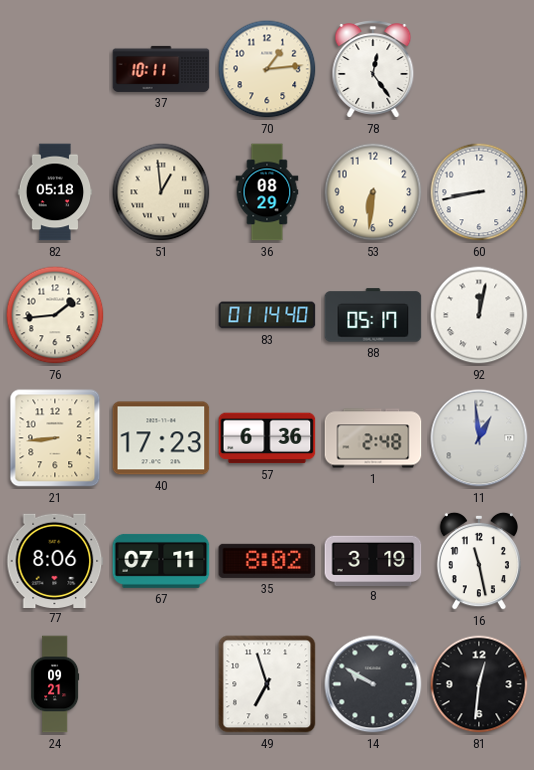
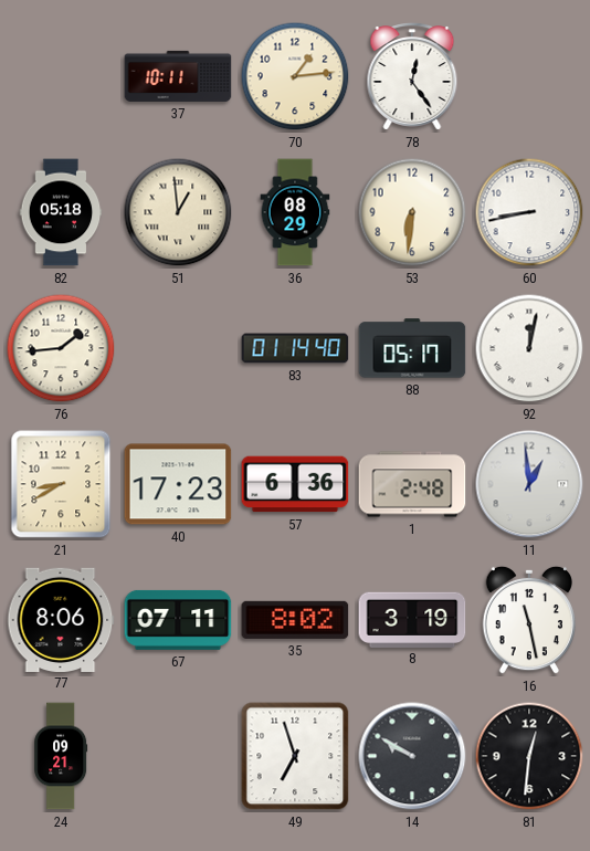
21: 8:44 -> 8:40
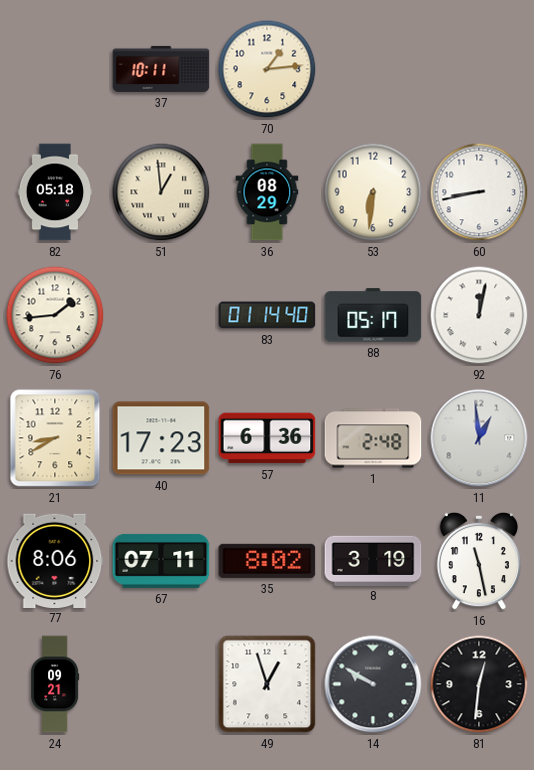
78: 12:24 -> none
49: 6:57 -> 12:57
